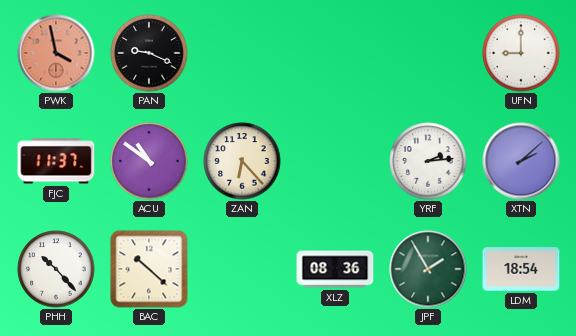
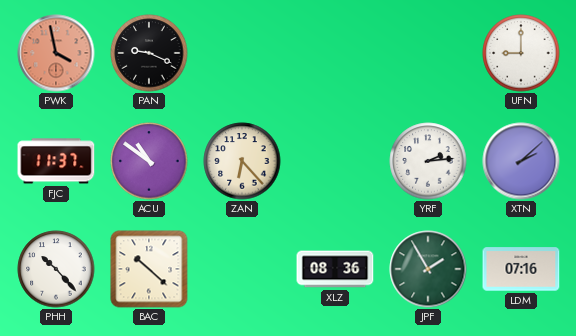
LDM: 18:54 -> 07:16
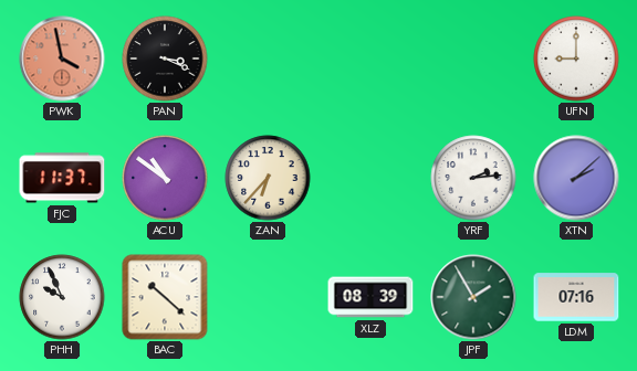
PAN: 9:19 -> 3:19
ZAN: 6:23 -> 6:37
PHH: 10:23 -> 9:56
XLZ: 08:36 -> 08:39
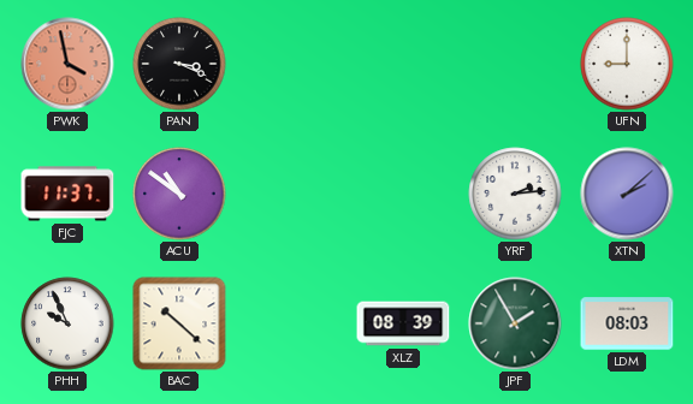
ZAN: 6:37 -> none
LDM: 07:16 -> 08:03
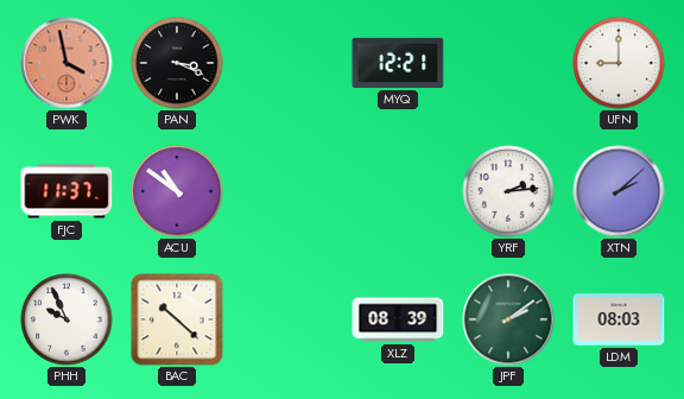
MYQ: none -> 12:21
JPF: 1:55 -> 2:09
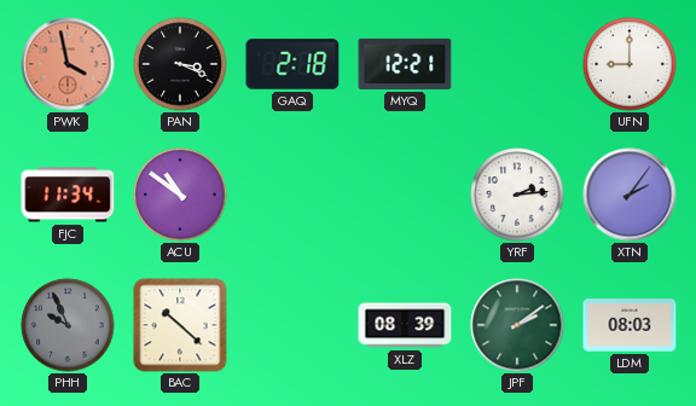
GAQ: none -> 2:18
FJC: 11:37 -> 11:34
XTN: 2:08 -> 2:06
PHH dial: white -> grey
